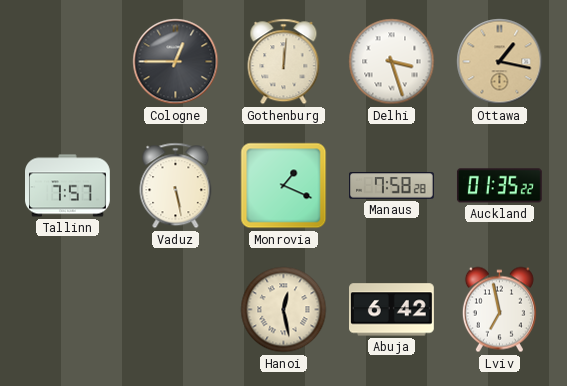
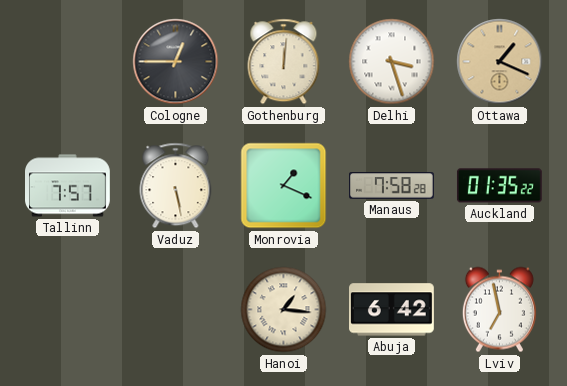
Ottawa: 1:17 -> 1:19
Hanoi: 12:28 -> 1:16
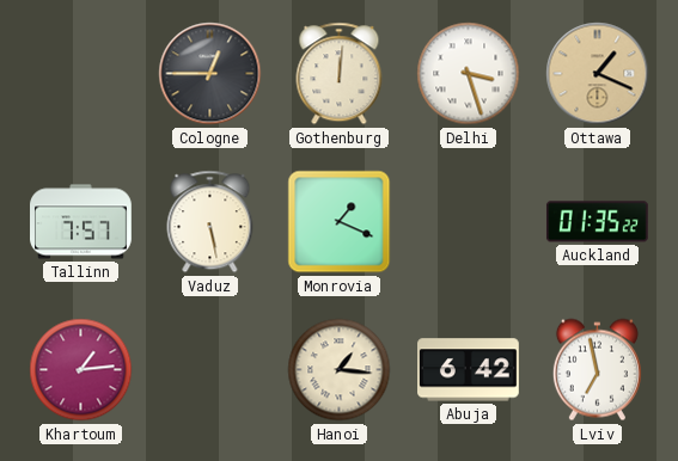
Manaus: 7:58 -> none
Khartoum: none -> 1:14
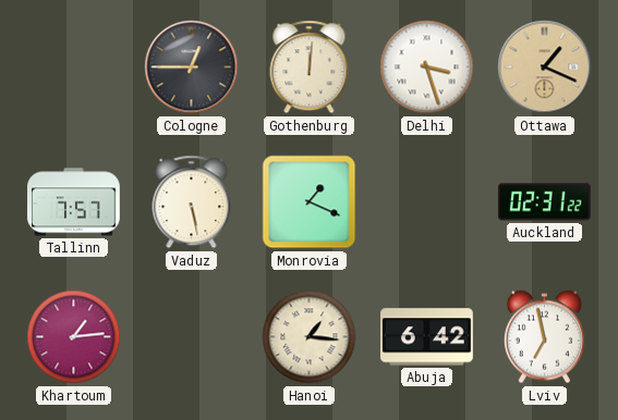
Auckland: 01:35 -> 02:31
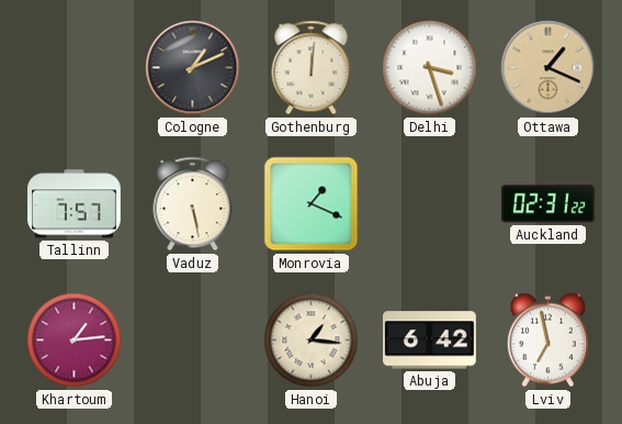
Cologne: 12:45 -> 1:11
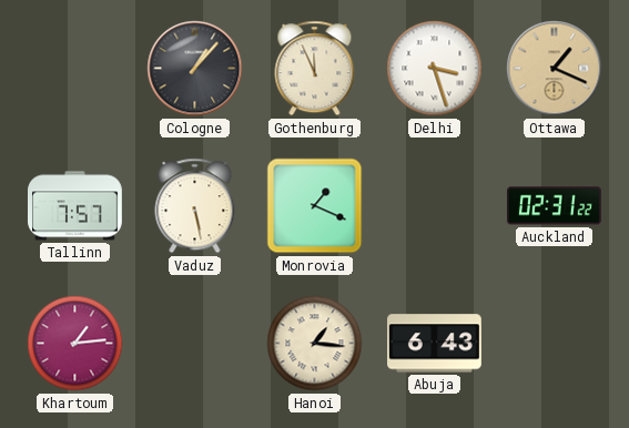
Cologne: 1:11 -> 1:07
Gothenburg: 12:01 -> 11:56
Abuja: 6:42 -> 6:43
Lviv: 6:58 -> none
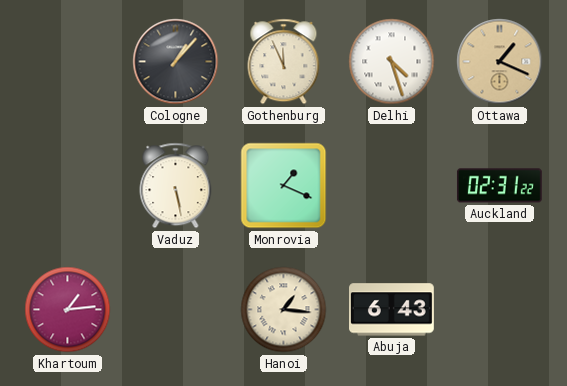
Delhi: 3:27 -> 4:27
Tallinn: 7:57 -> none
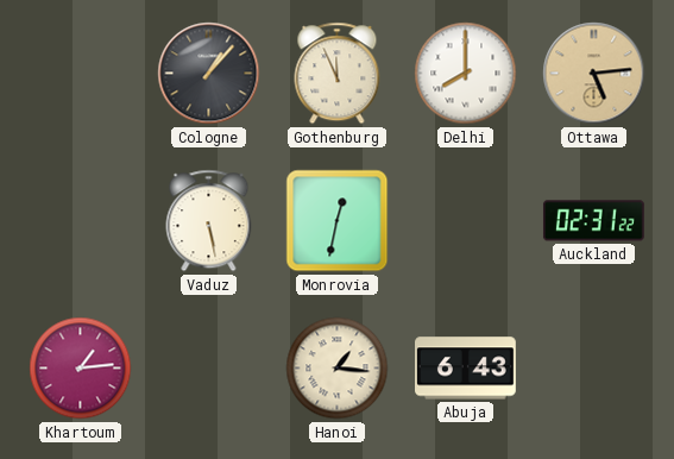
Delhi: 4:27 -> 8:00
Ottawa: 1:19 -> 5:14
Monrovia: 1:19 -> 12:32
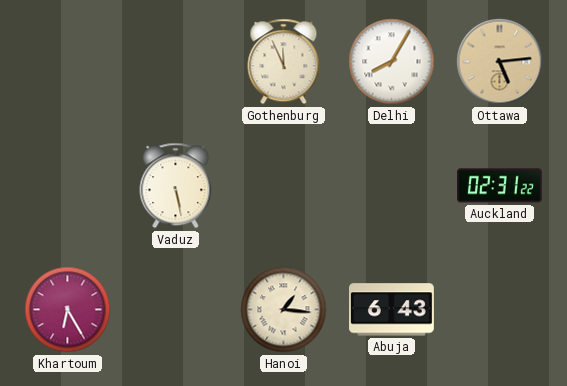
Cologne: 1:07 -> none
Delhi: 8:00 -> 8:05
Monrovia: 12:32 -> none
Khartoum: 1:14 -> 6:25
